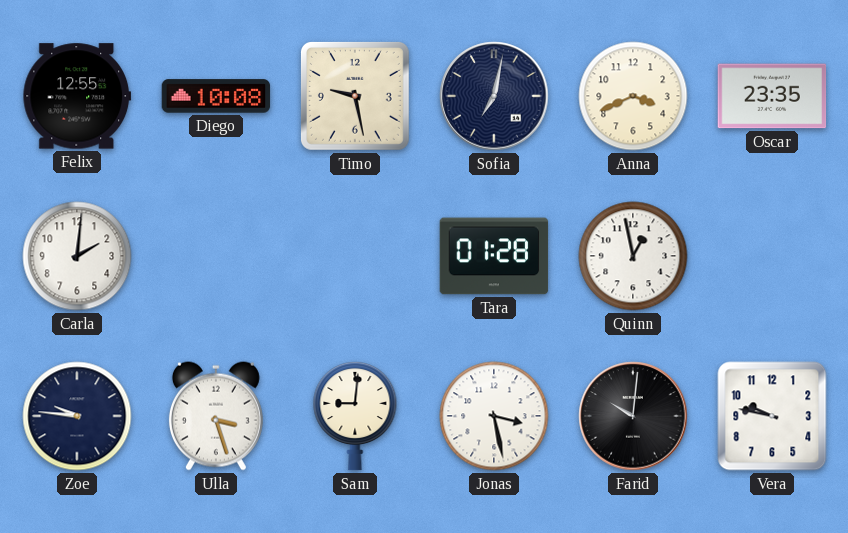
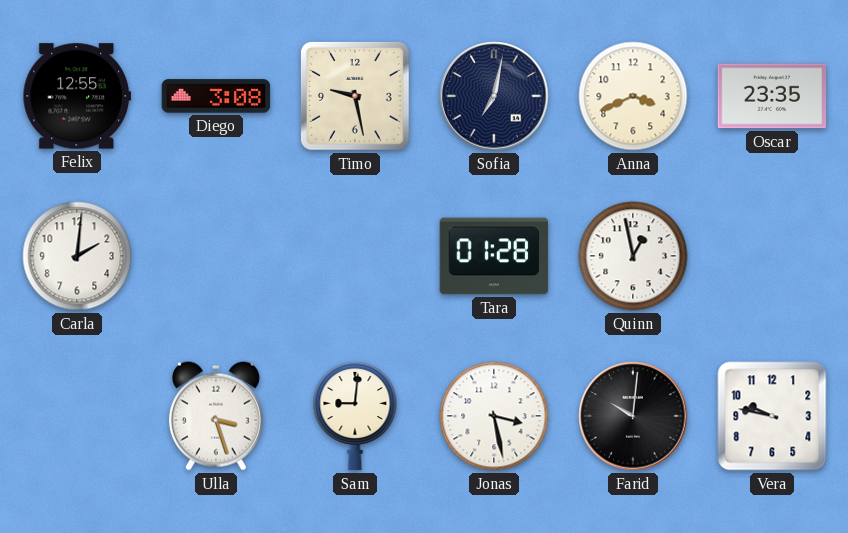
Diego: 10:08 -> 3:08
Zoe: 9:46 -> none
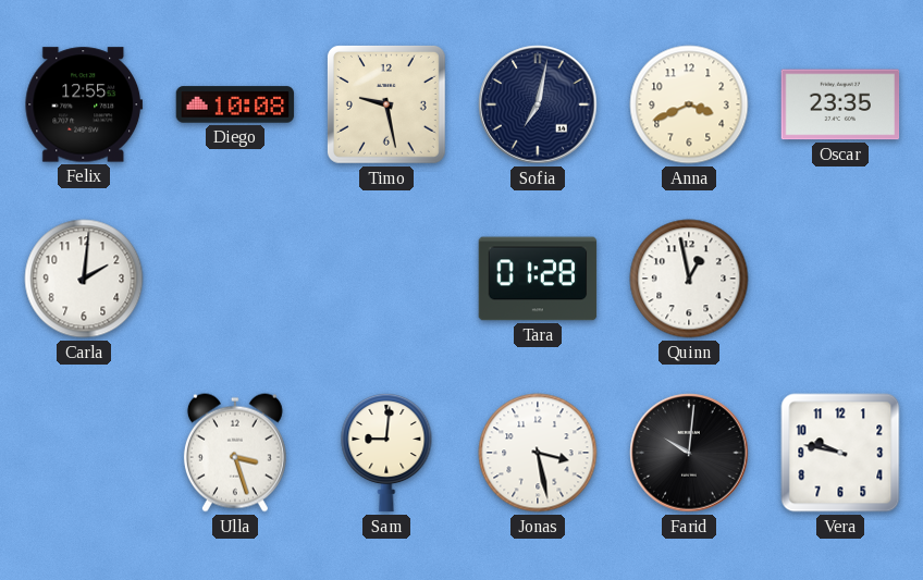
Diego: 3:08 -> 10:08
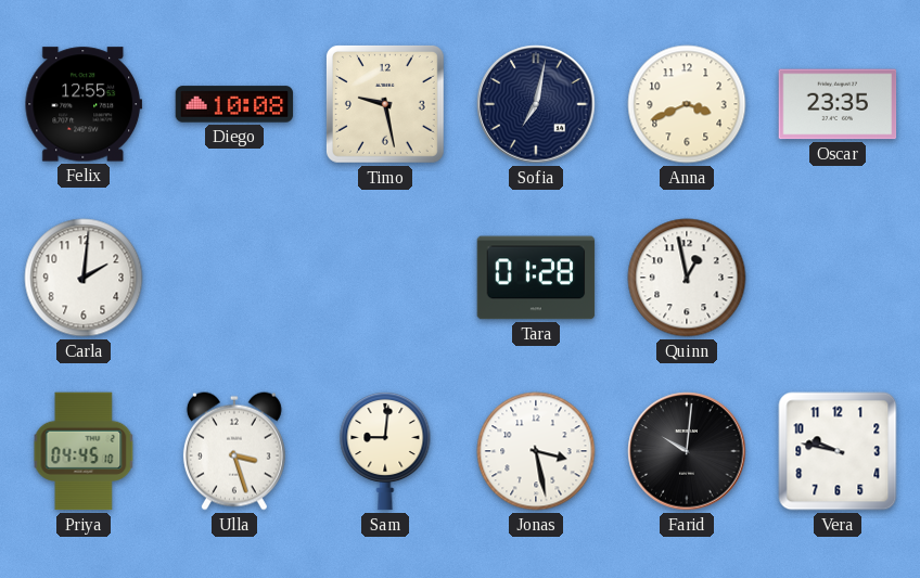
Priya: none -> 04:45
